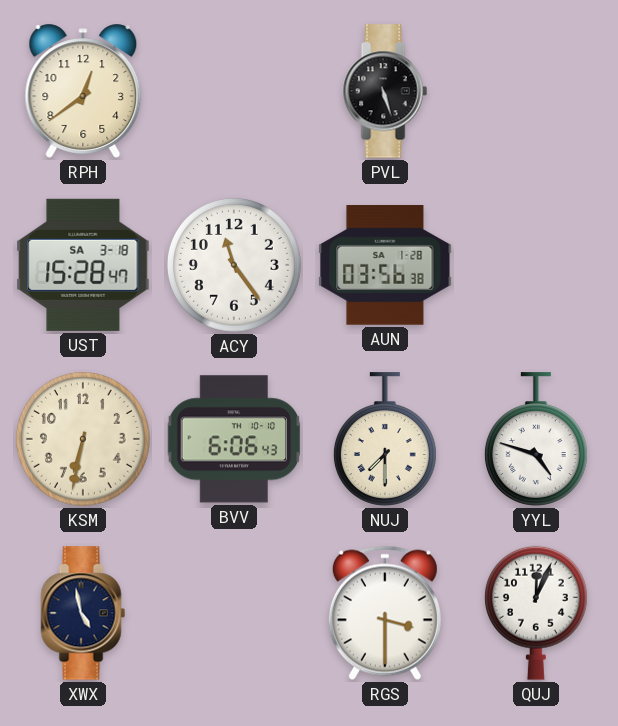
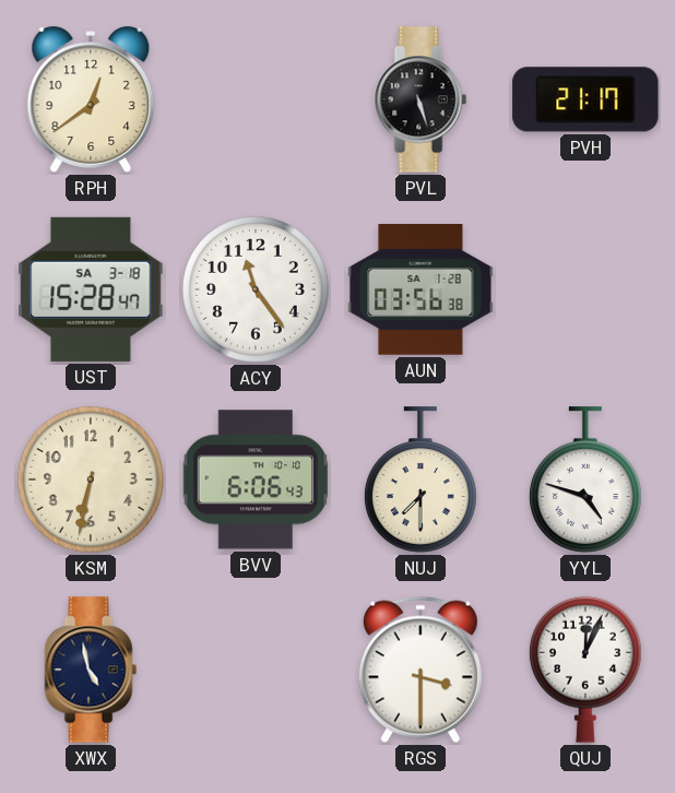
PVH: none -> 21:17
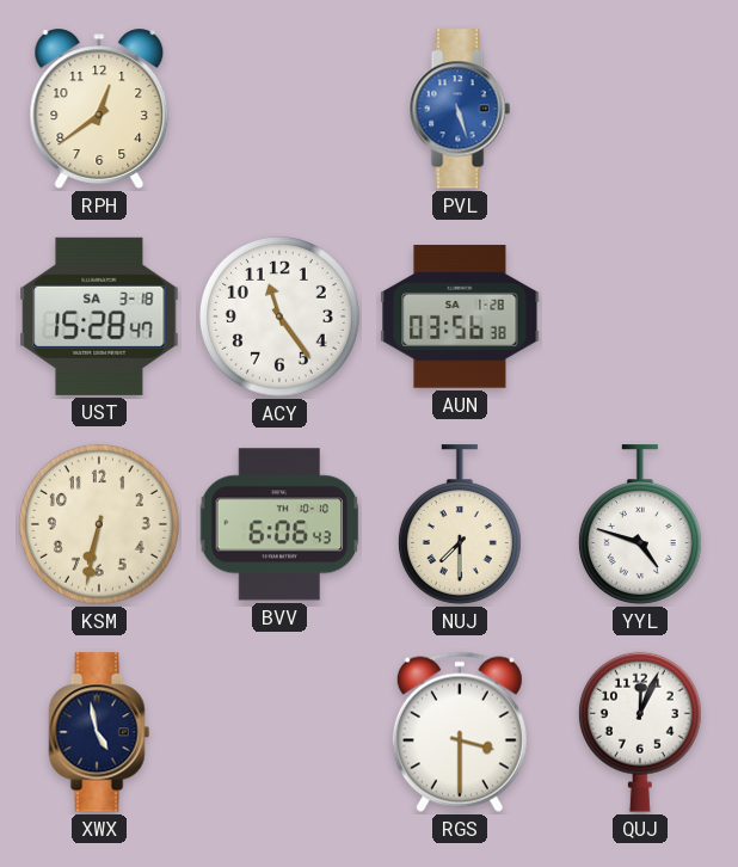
PVL dial: black -> blue
PVH: 21:17 -> none
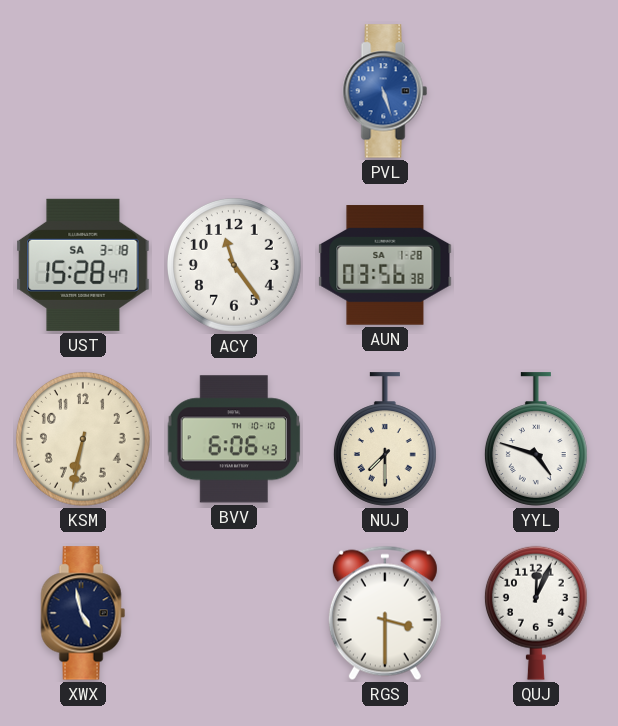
RPH: 12:39 -> none
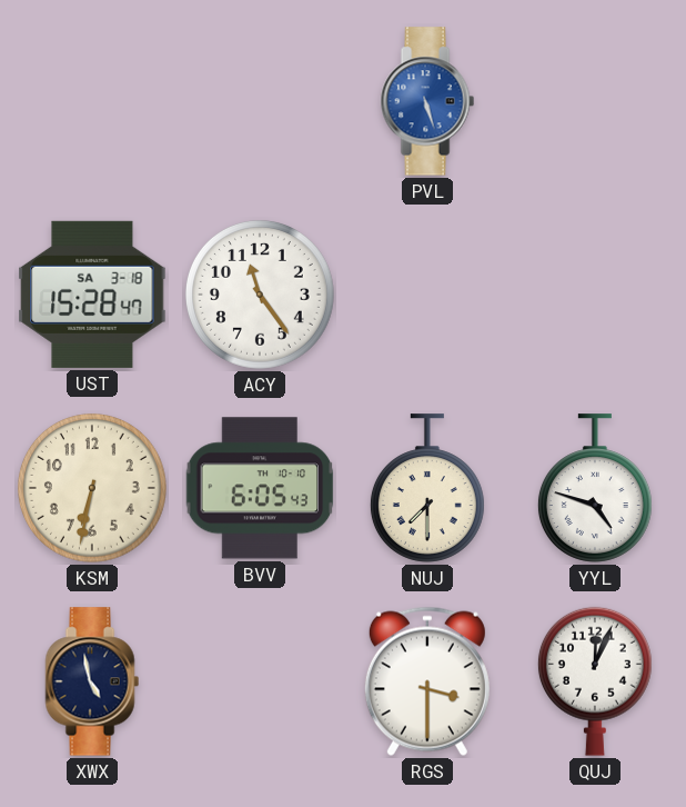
AUN: 03:56 -> none
BVV: 6:06 -> 6:05
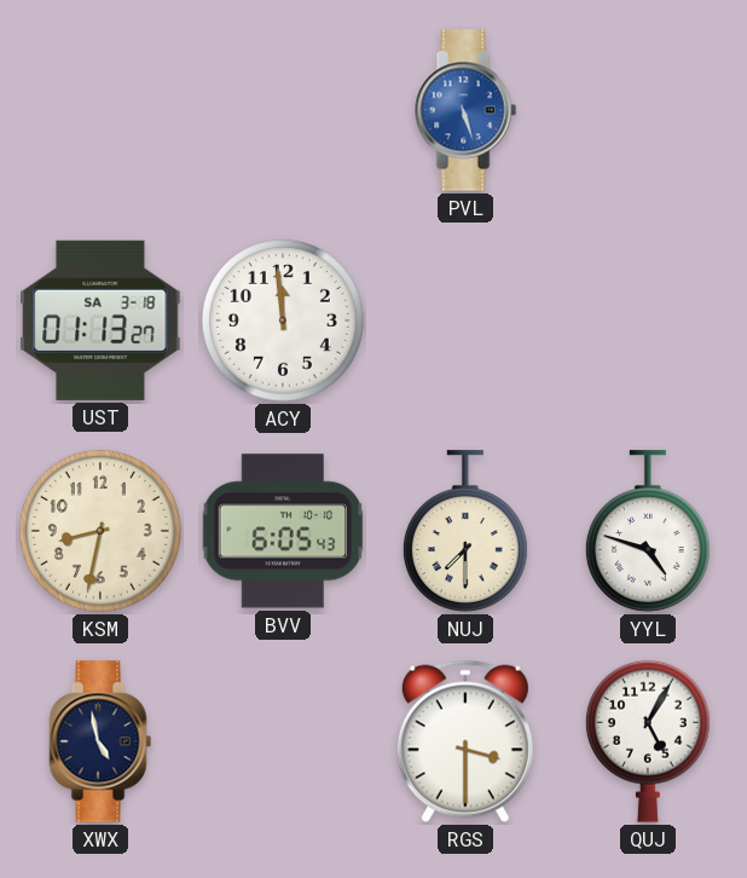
UST: 15:28 -> 01:13
ACY: 11:24 -> 11:59
KSM: 6:32 -> 8:32
QUJ: 12:04 -> 5:05
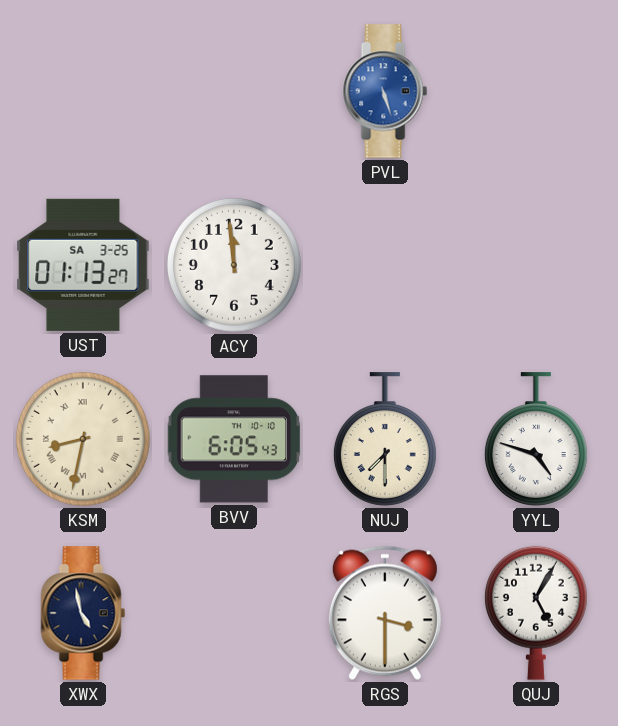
UST date: SA 3-18 -> SA 3-25
KSM numerals: Arabic -> Roman
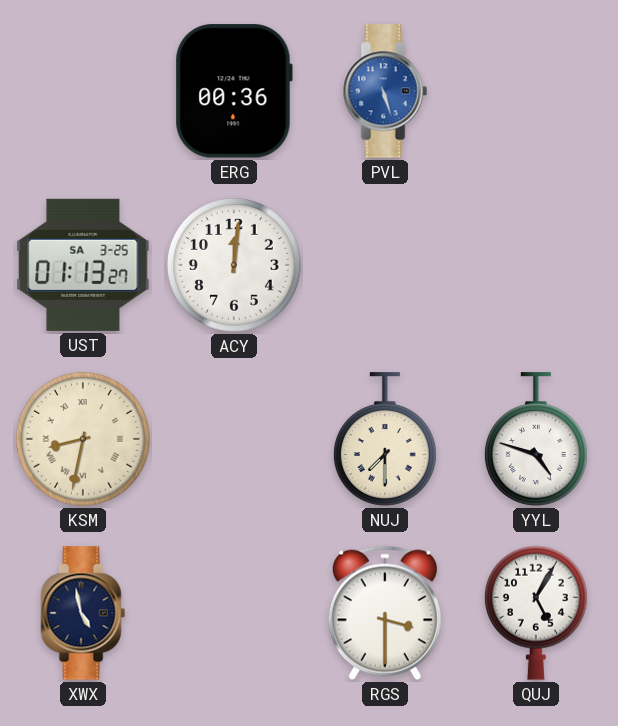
ERG: none -> 00:36
ACY: 11:59 -> 12:01
BVV: 6:05 -> none
